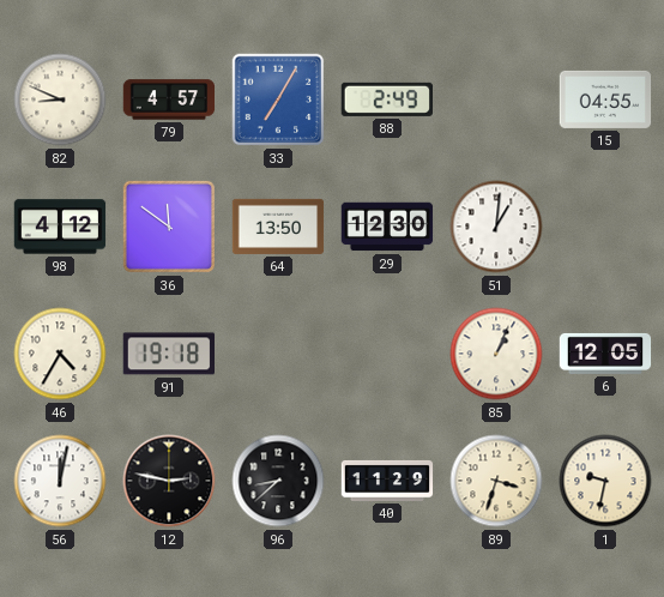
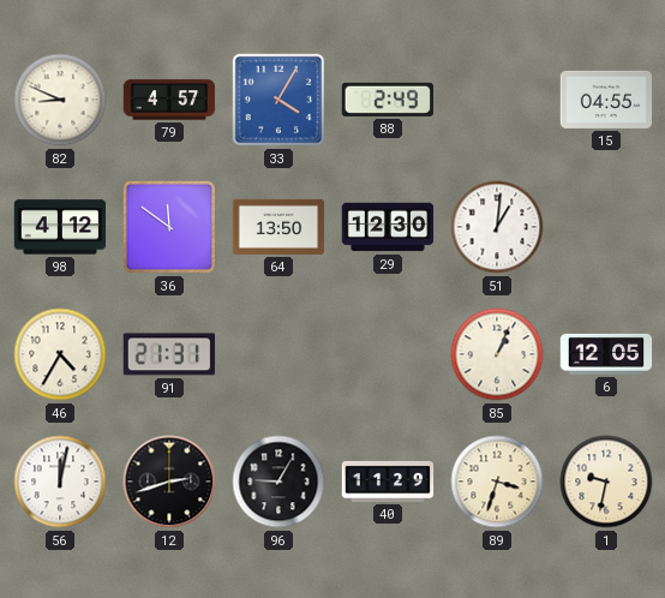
33: 7:05 -> 4:05
91: 19:18 -> 21:31
12: 2:47 -> 2:42
96: 8:38 -> 9:05
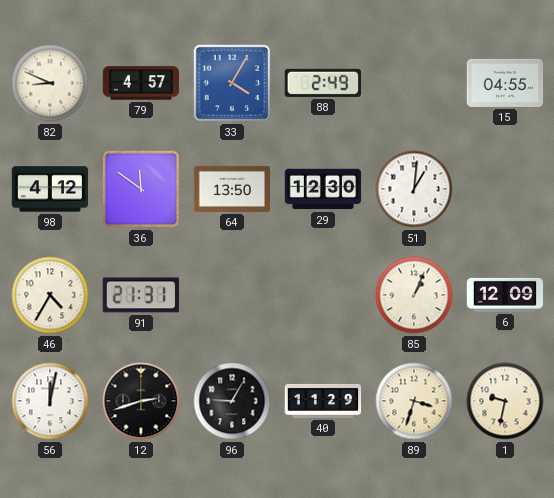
6: 12:05 -> 12:09
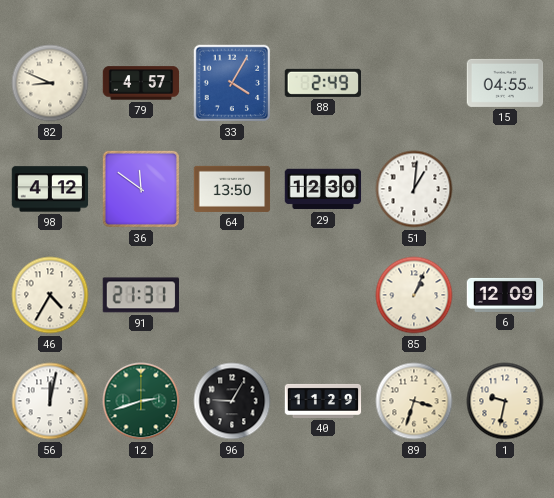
12 dial: black -> green
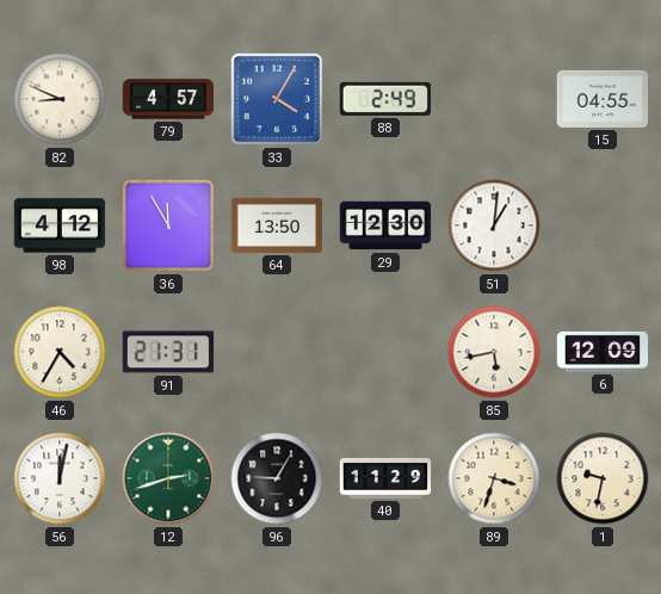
36: 11:51 -> 11:55
85: 1:04 -> 5:43
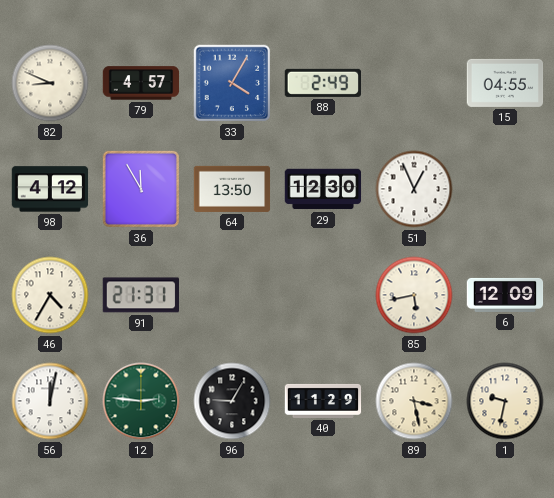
51: 1:01 -> 12:56
12: 2:42 -> 2:46
89: 3:33 -> 3:28
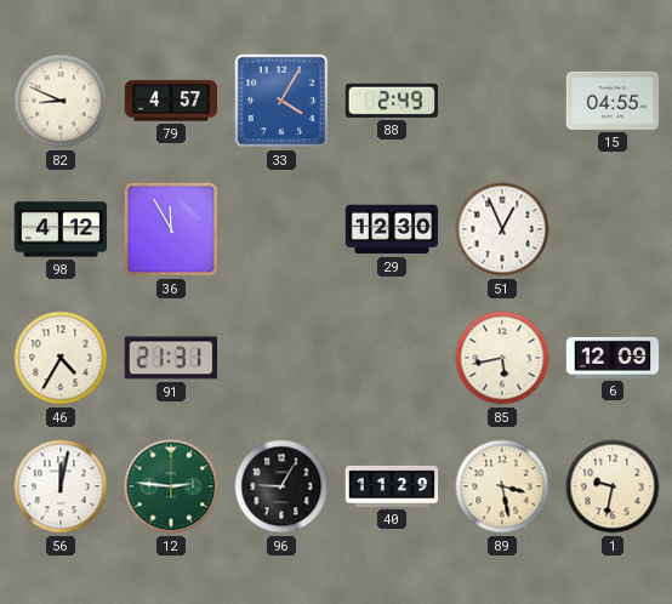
64: 13:50 -> none
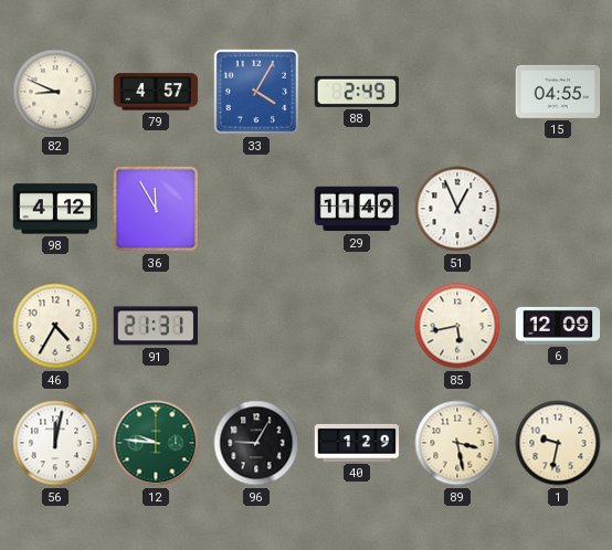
29: 12:30 -> 11:49
12: 2:46 -> 9:46
40: 11:29 -> 1:29
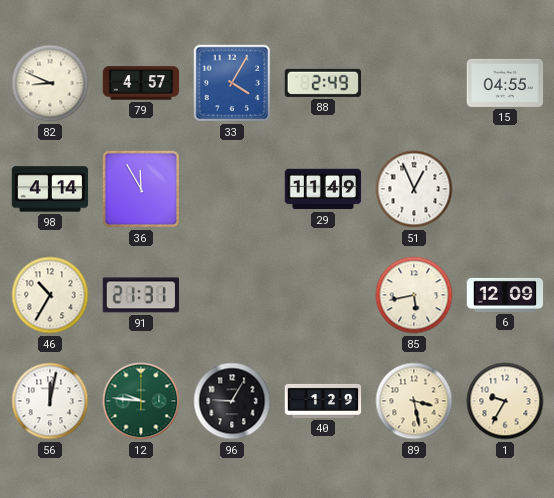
98: 4:12 -> 4:14
46: 4:35 -> 10:35
1: 9:32 -> 9:35
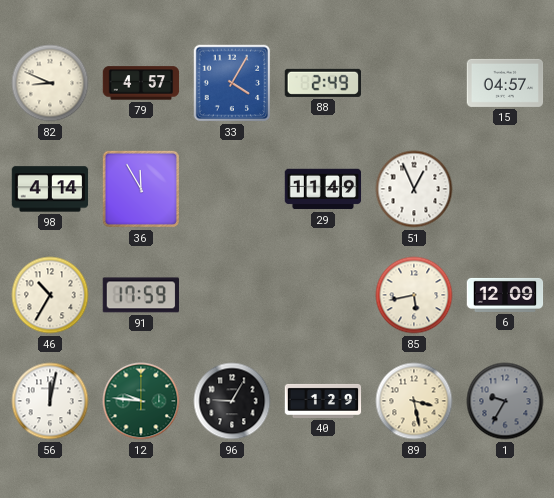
15: 04:55 -> 04:57
91: 21:31 -> 17:59
1 dial: cream -> grey
